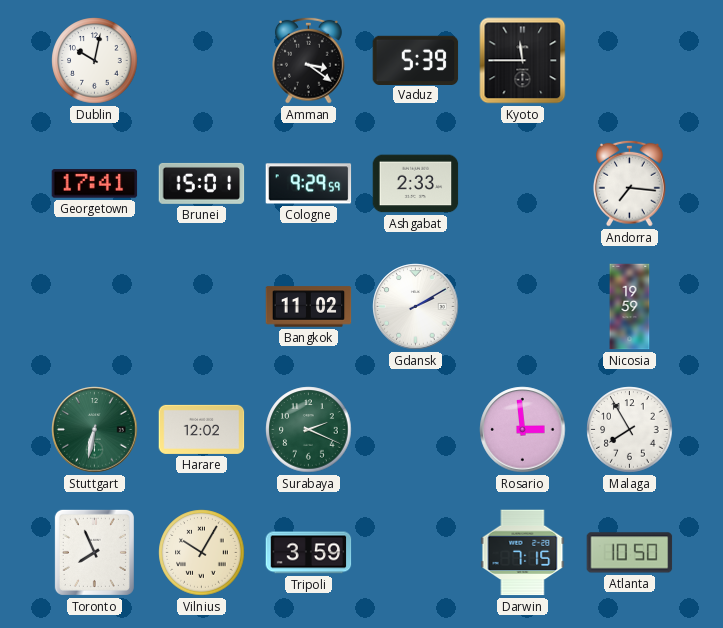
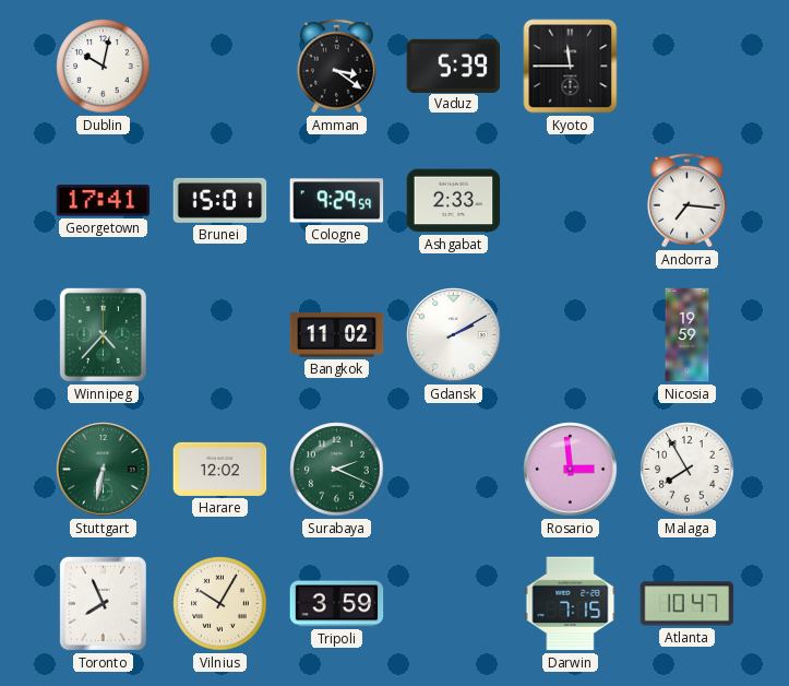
Winnipeg: none -> 4:37
Atlanta: 10:50 -> 10:47
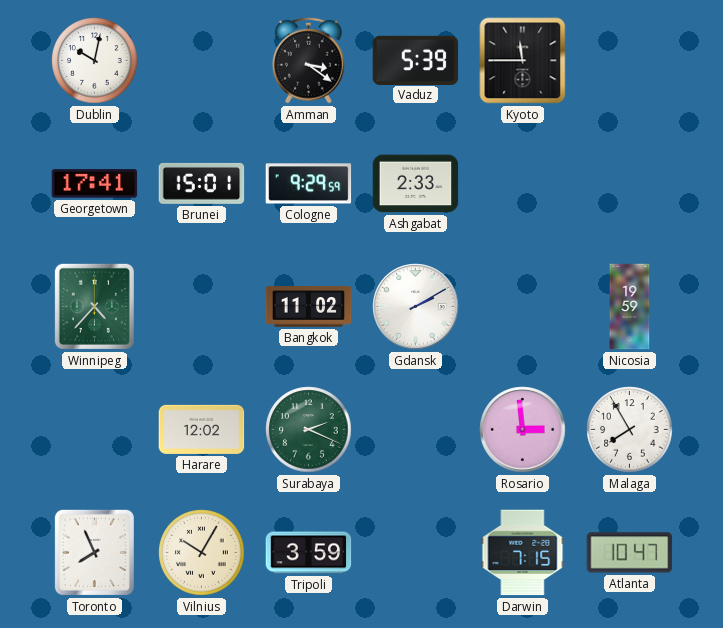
Andorra: 7:16 -> none
Stuttgart: 6:32 -> none
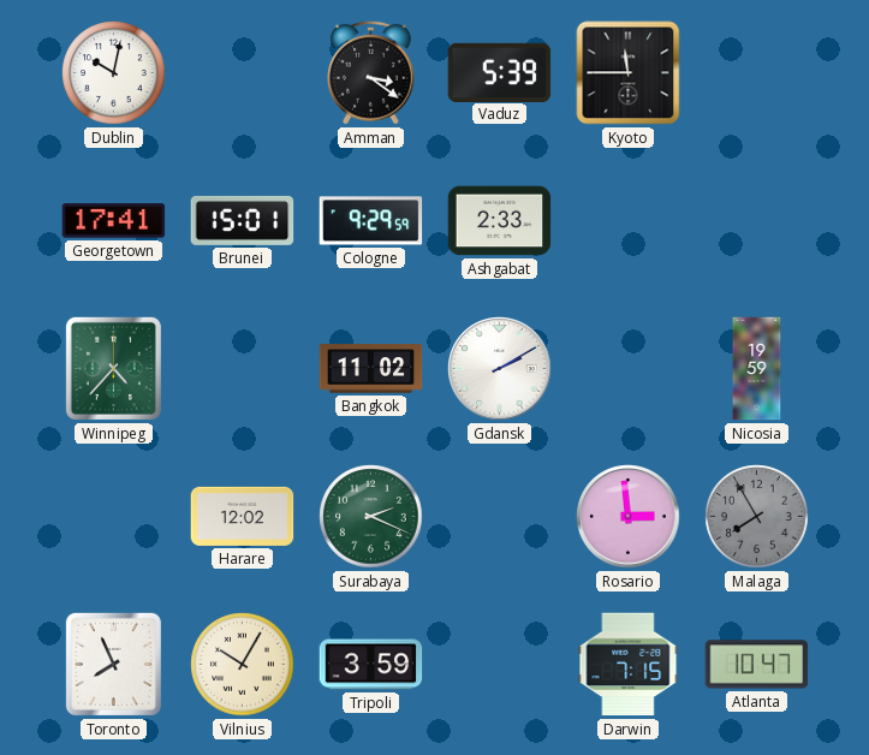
Malaga dial: white -> grey
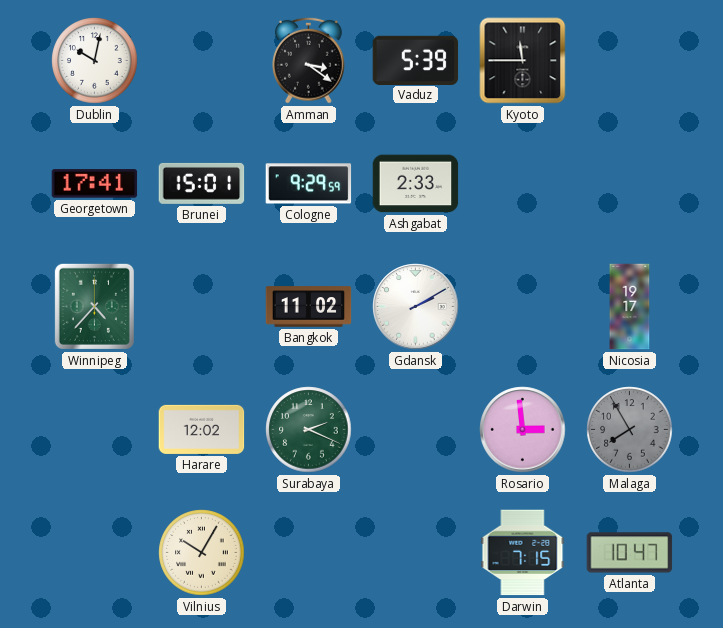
Nicosia: 19:59 -> 19:17
Toronto: 7:56 -> none
Tripoli: 3:59 -> none
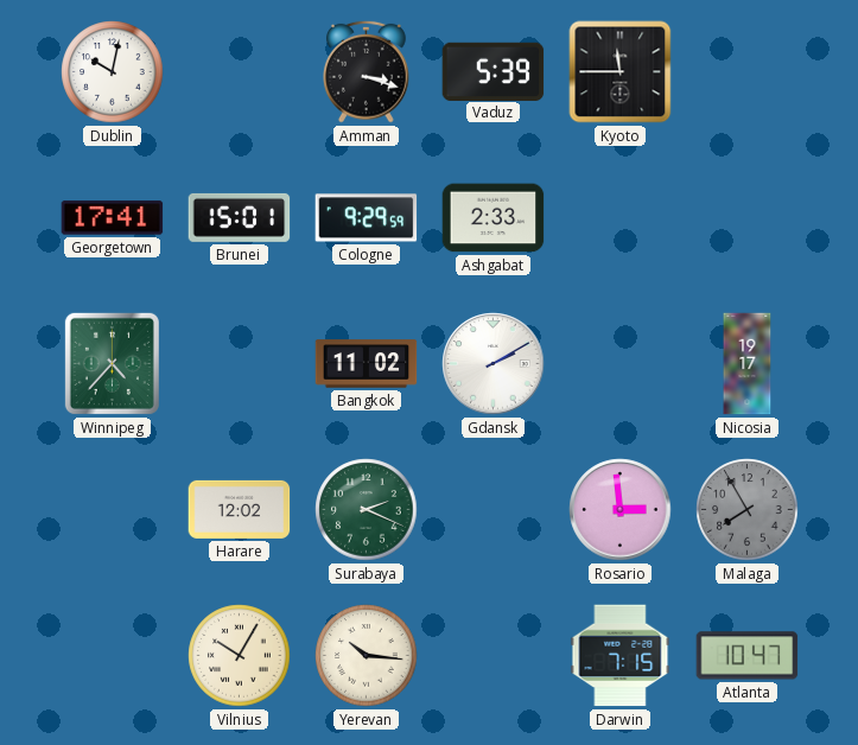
Amman: 3:21 -> 3:18
Yerevan: none -> 10:16
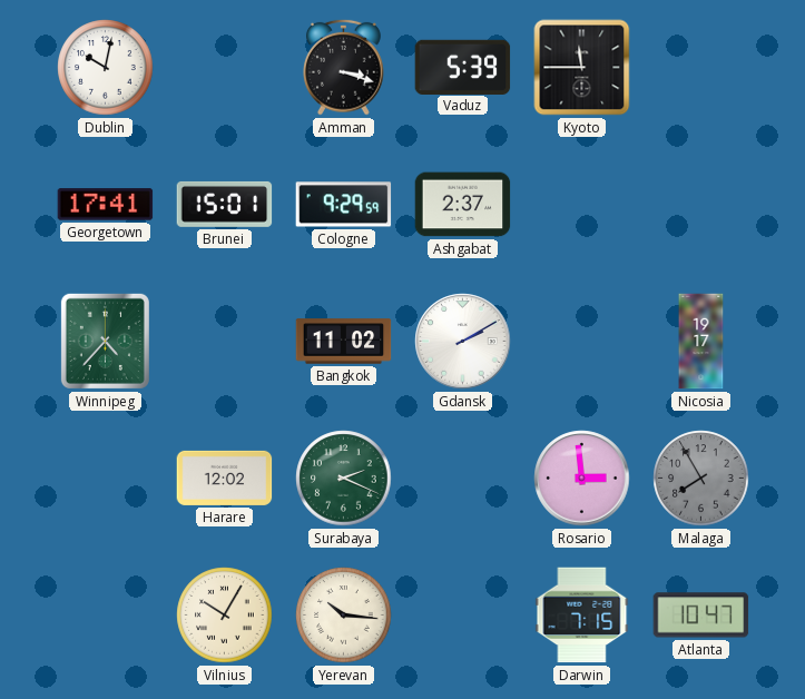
Ashgabat: 2:33 -> 2:37
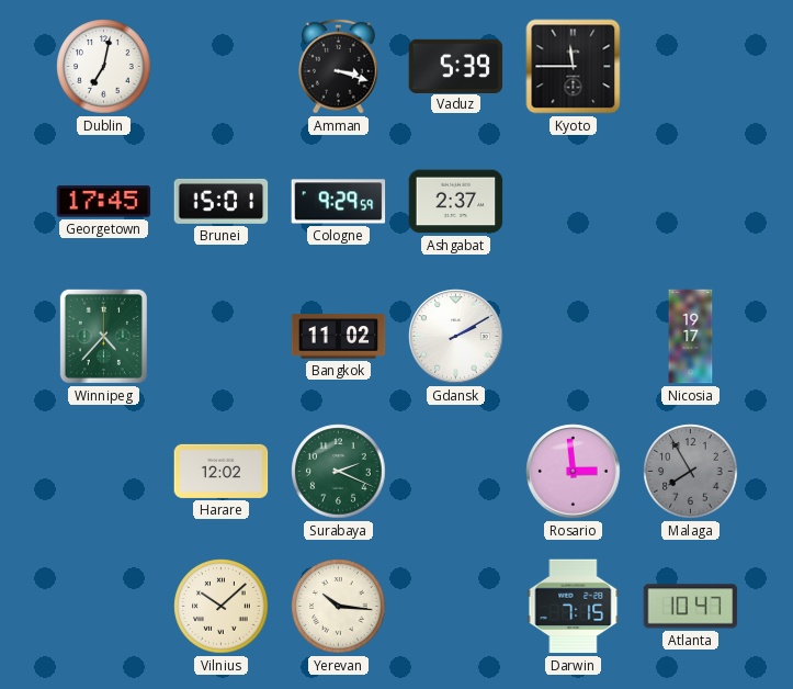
Dublin: 10:02 -> 7:02
Georgetown: 17:41 -> 17:45
Vilnius: 10:05 -> 10:08
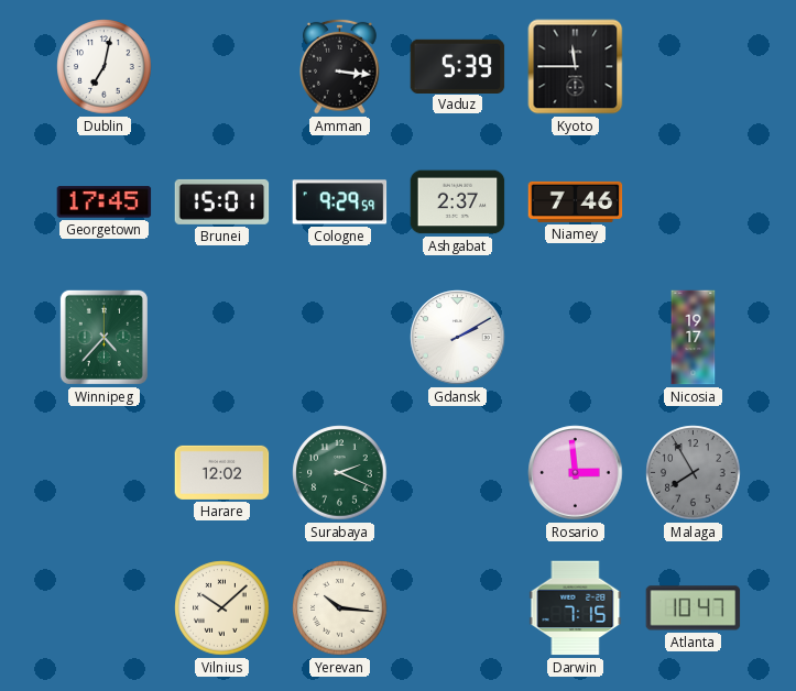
Amman: 3:18 -> 3:16
Niamey: none -> 7:46
Bangkok: 11:02 -> none
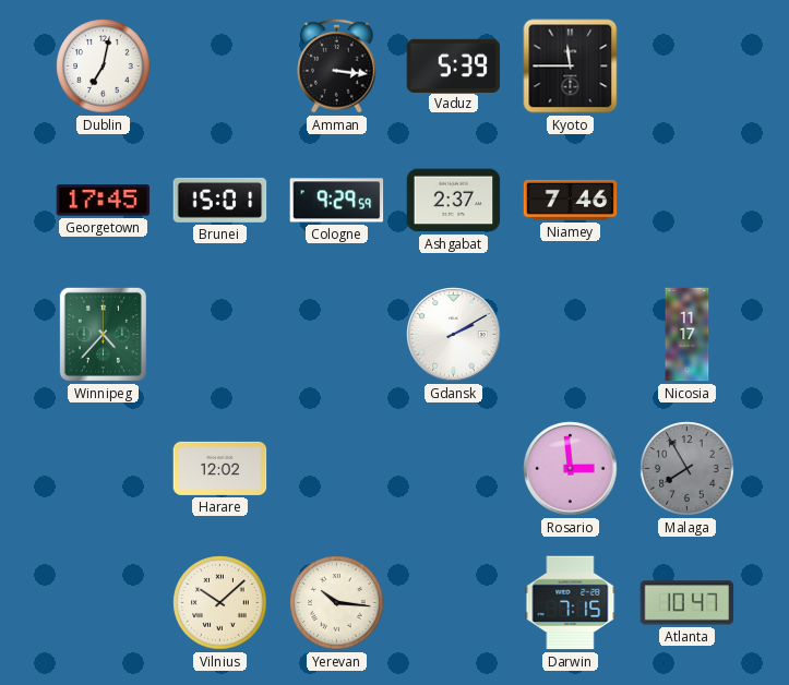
Nicosia: 19:17 -> 11:17
Surabaya: 2:19 -> none
